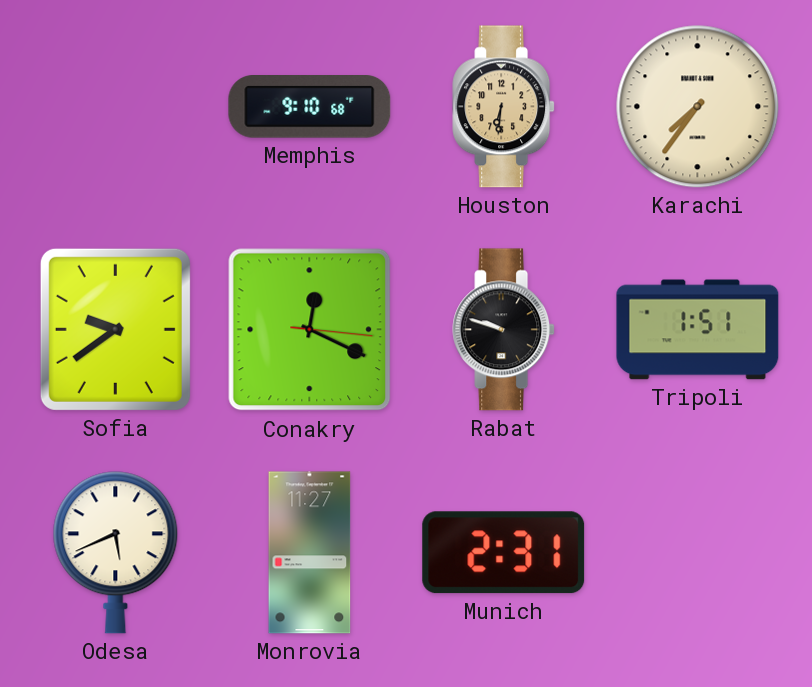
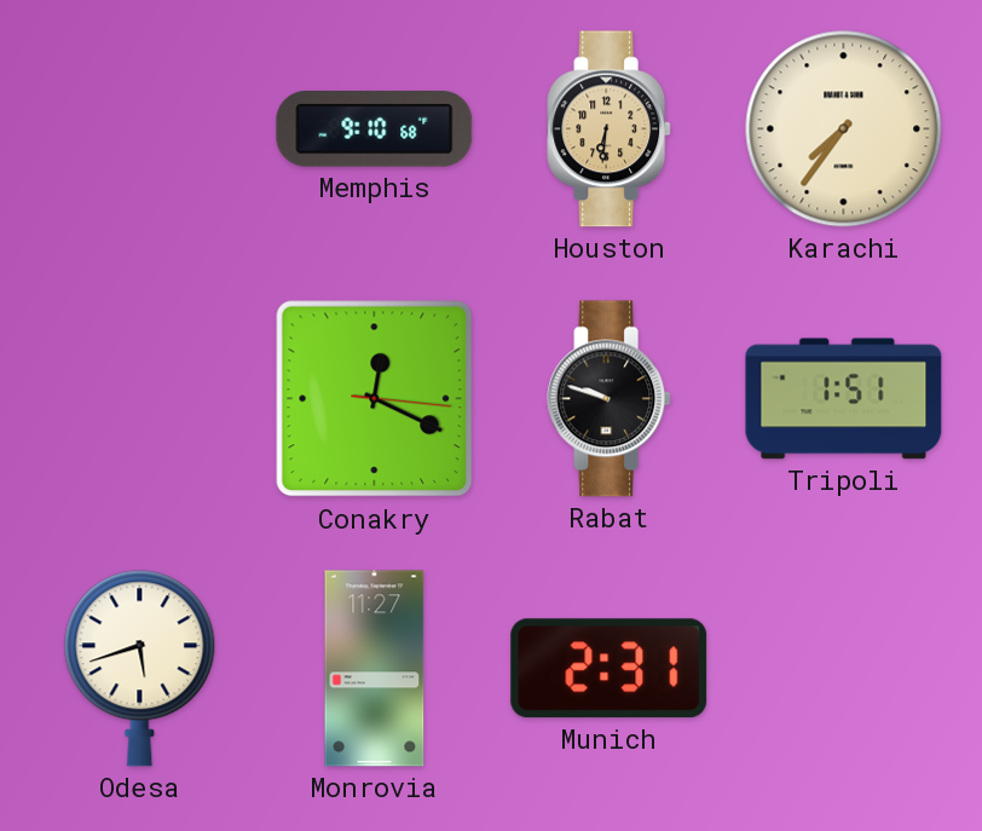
Sofia: 9:39 -> none
Odesa: 5:41 -> 5:42
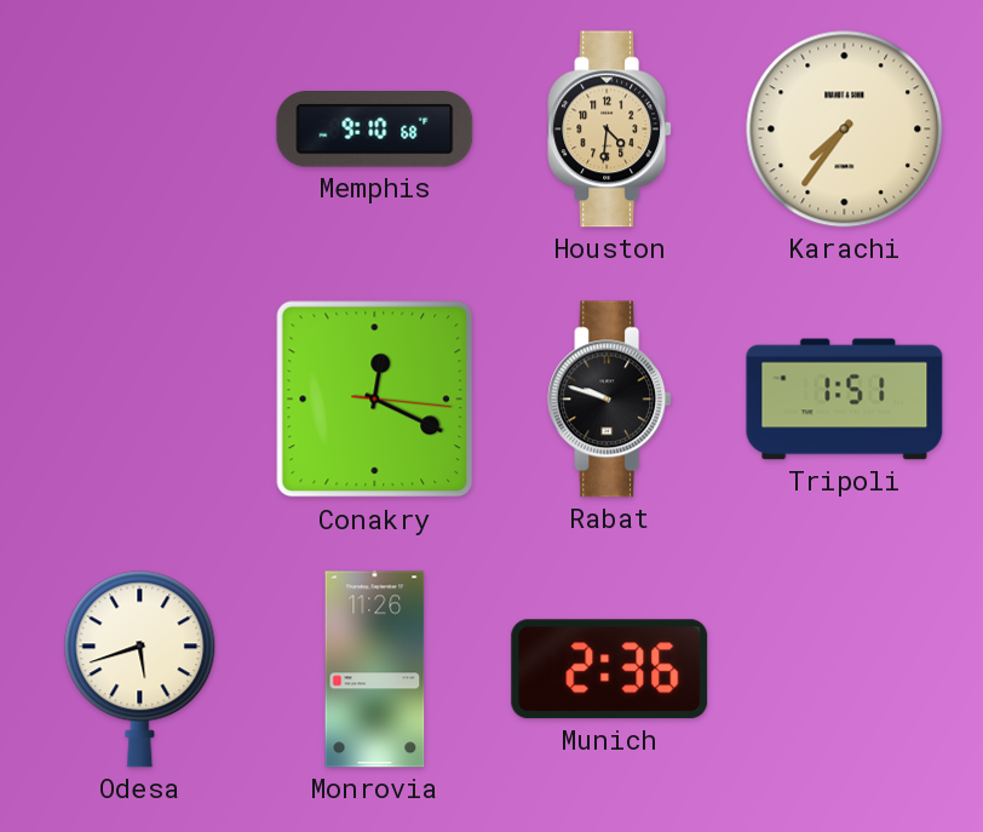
Houston: 6:31 -> 4:31
Monrovia: 11:27 -> 11:26
Munich: 2:31 -> 2:36
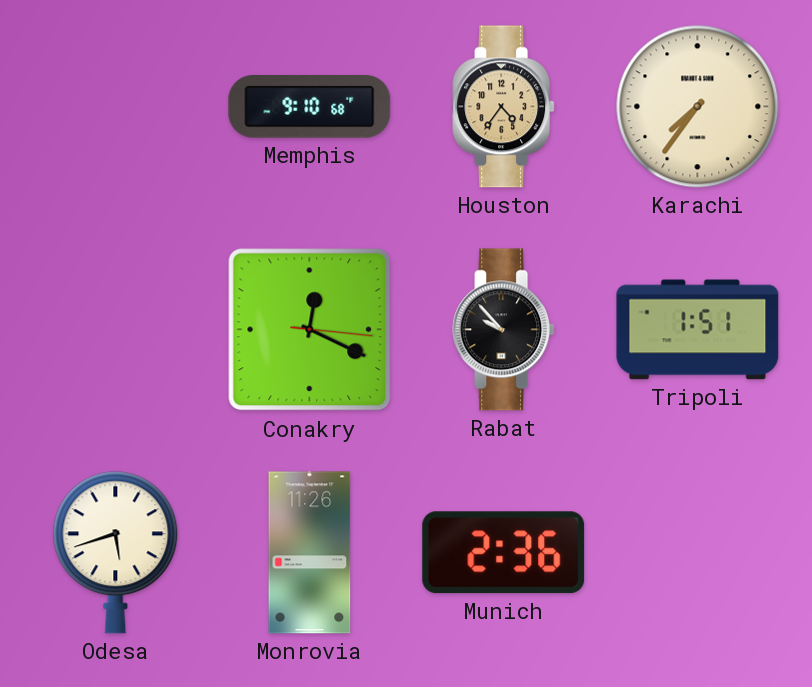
Houston: 4:31 -> 4:36
Rabat: 9:48 -> 9:53
